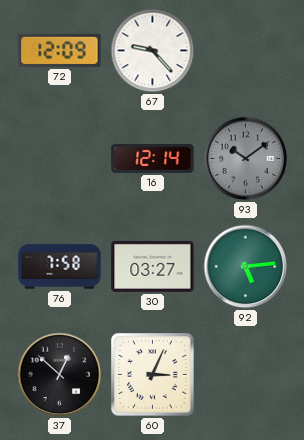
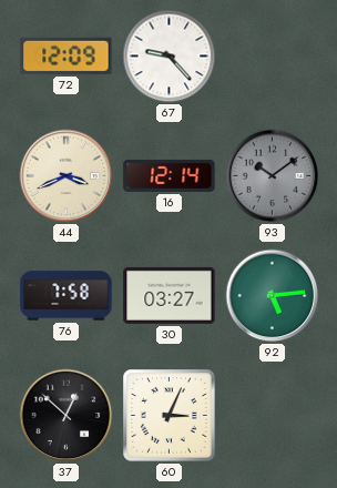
44: none -> 3:41
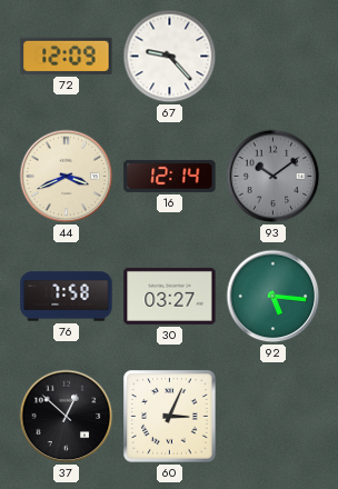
92: 5:14 -> 5:16
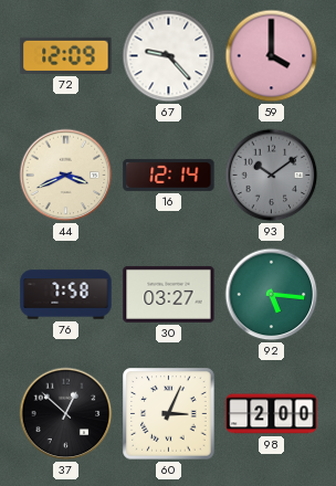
59: none -> 4:00
98: none -> 2:00
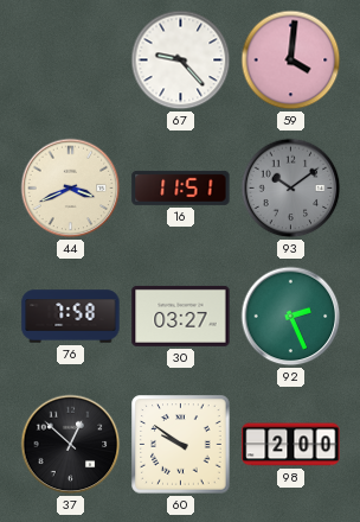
72: 12:09 -> none
59: 4:00 -> 4:01
16: 12:14 -> 11:51
92: 5:16 -> 2:26
60: 3:04 -> 9:51
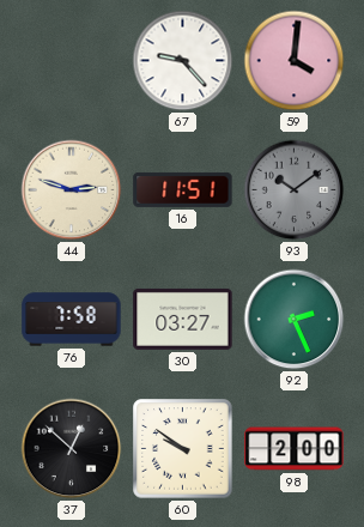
44: 3:41 -> 2:48
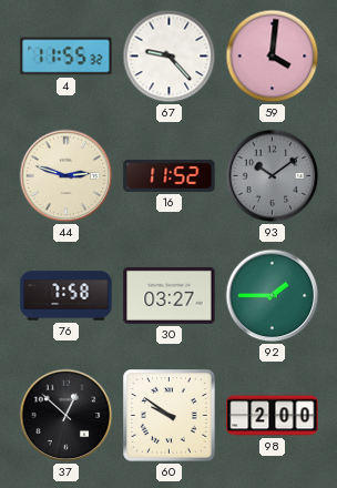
4: none -> 11:55
16: 11:51 -> 11:52
92: 2:26 -> 1:45
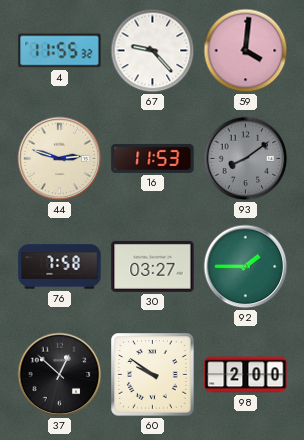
16: 11:52 -> 11:53
93: 10:09 -> 8:09
